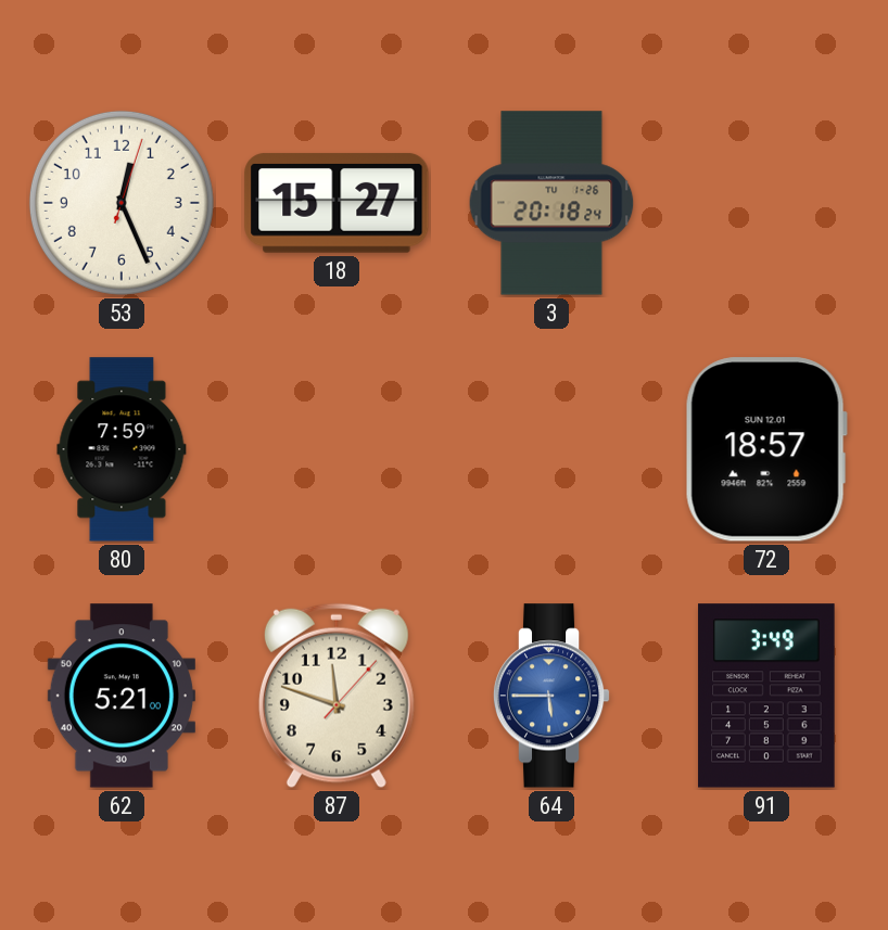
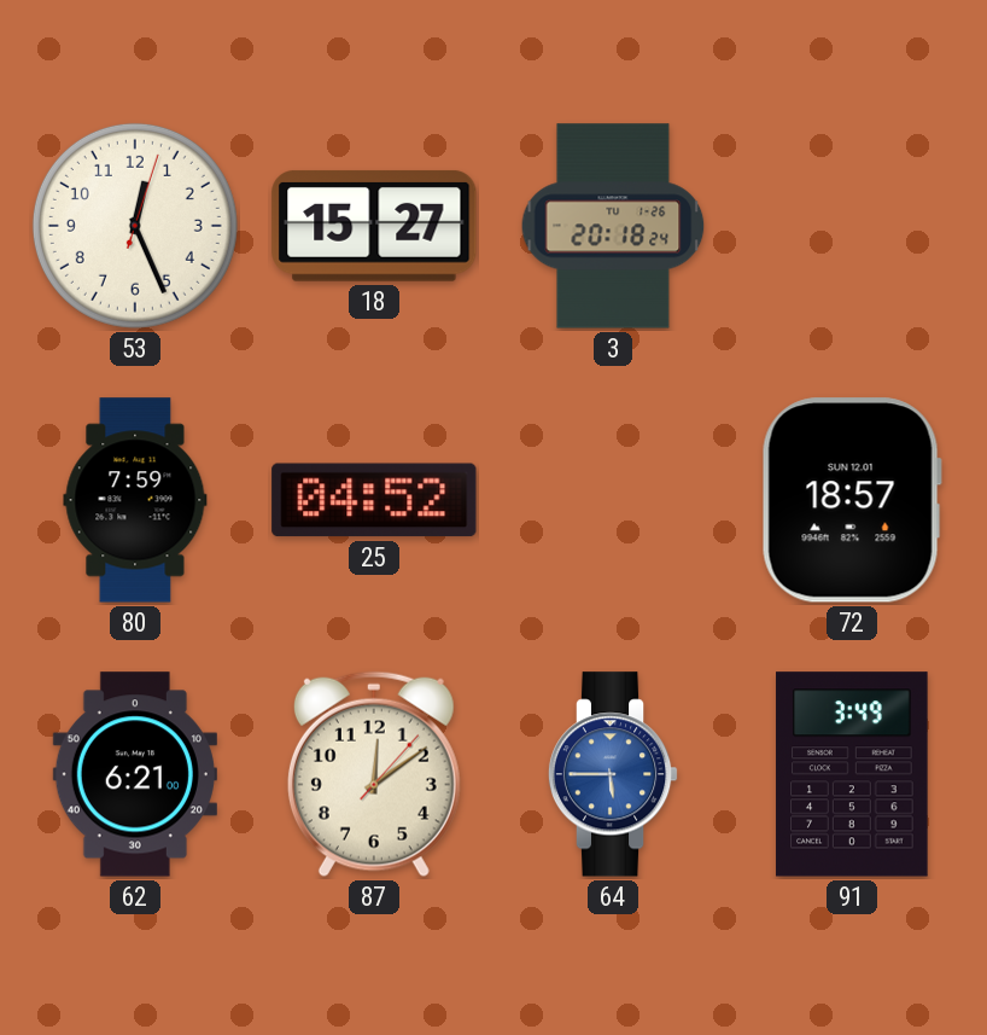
25: none -> 04:52
62: 5:21 -> 6:21
87: 11:48 -> 12:09
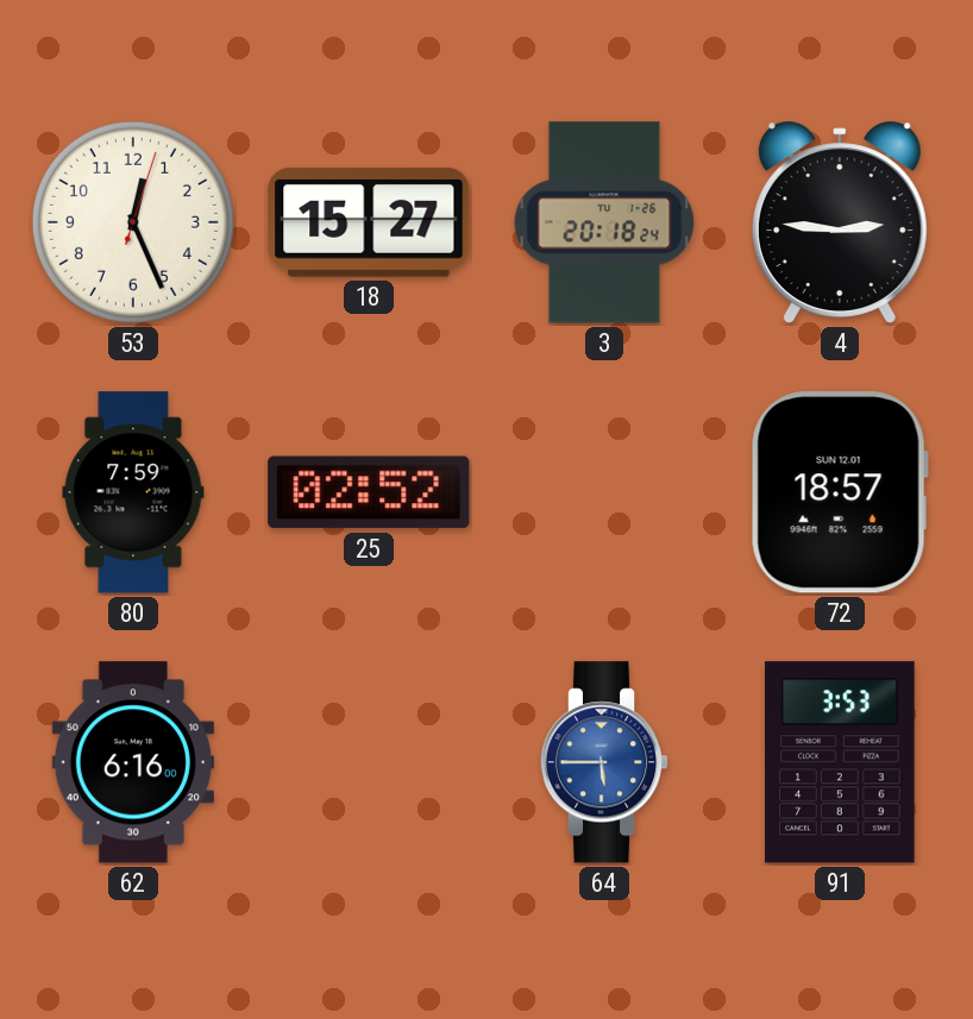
4: none -> 2:46
25: 04:52 -> 02:52
62: 6:21 -> 6:16
87: 12:09 -> none
91: 3:49 -> 3:53
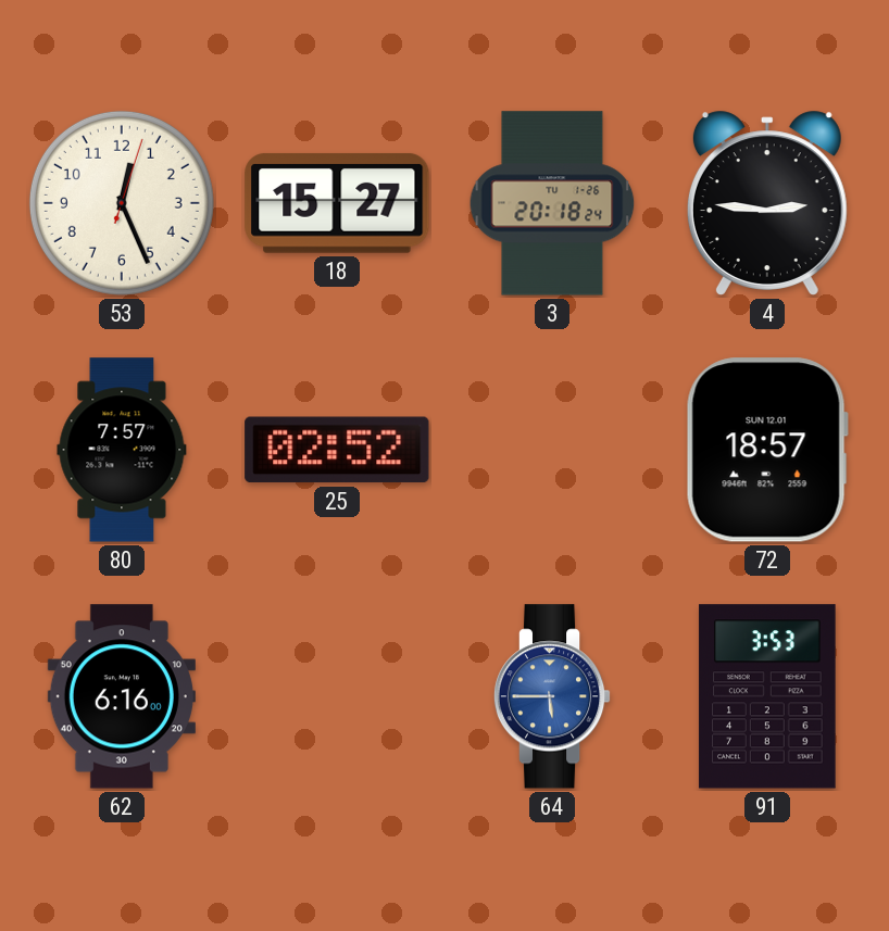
80: 7:59 -> 7:57
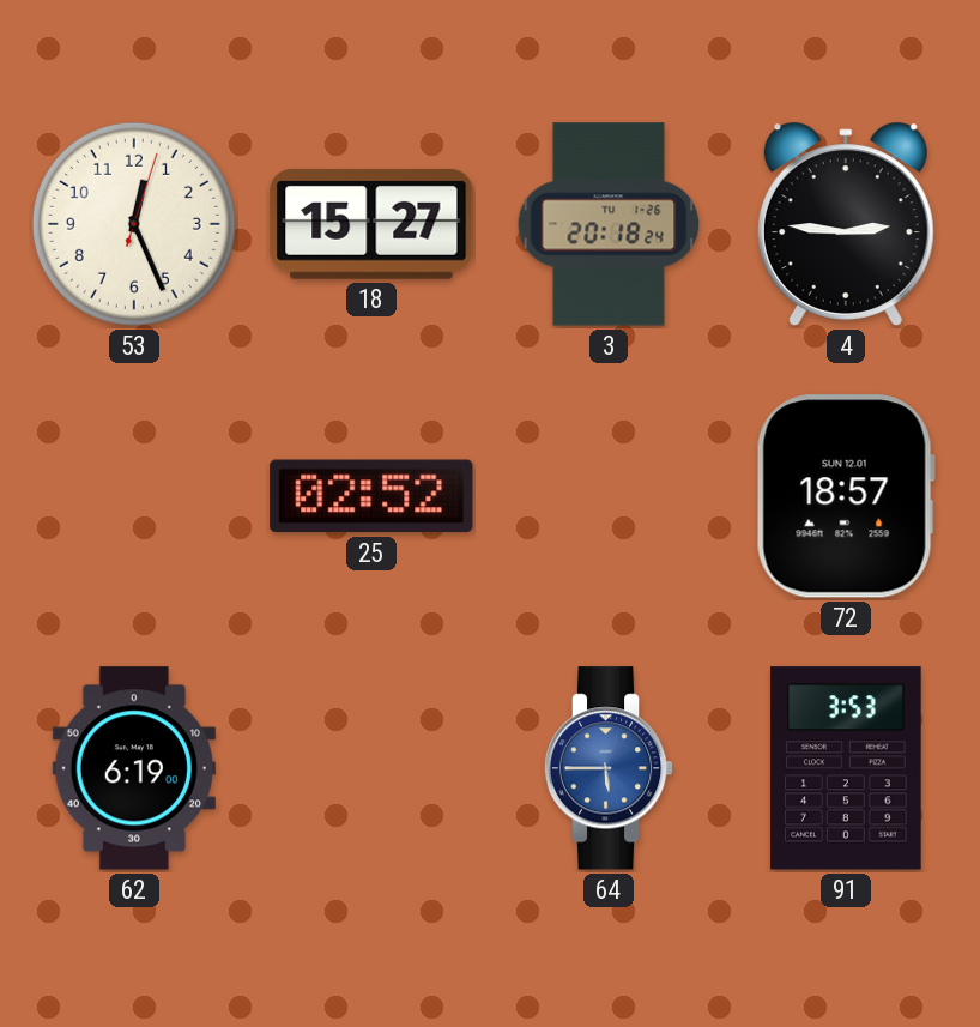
80: 7:57 -> none
62: 6:16 -> 6:19
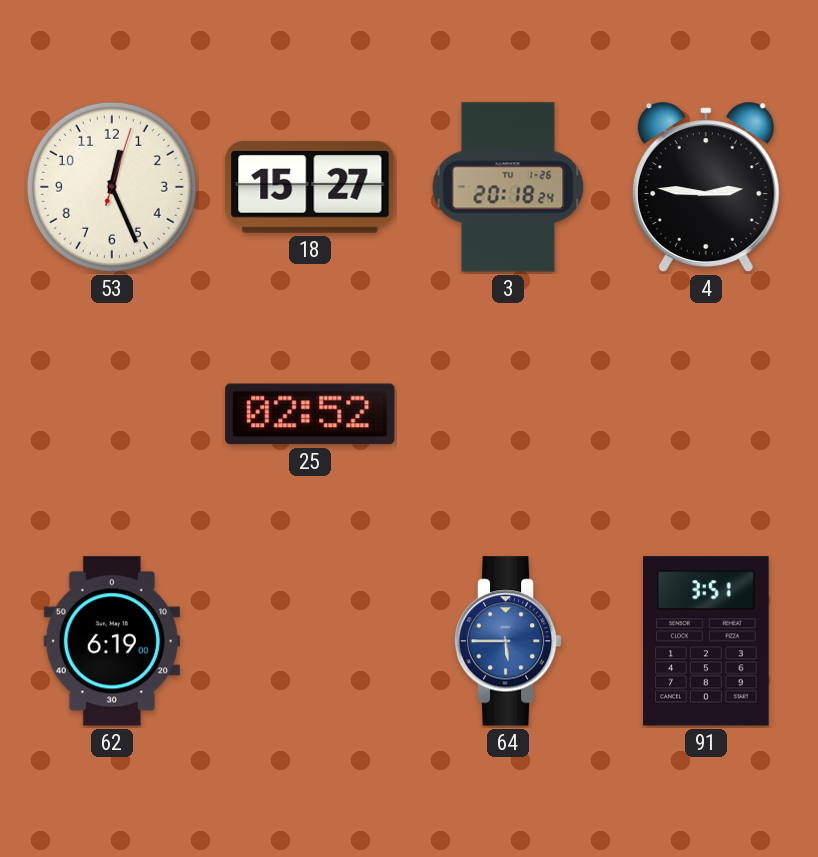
72: 18:57 -> none
91: 3:53 -> 3:51
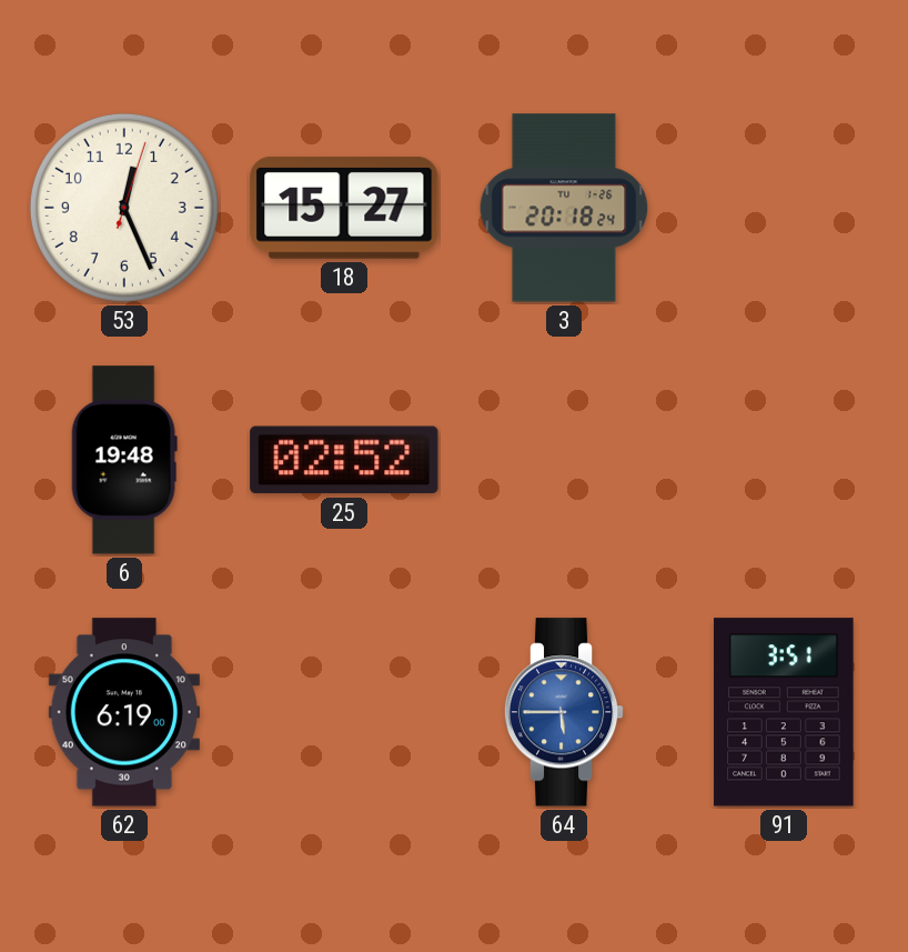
4: 2:46 -> none
6: none -> 19:48
